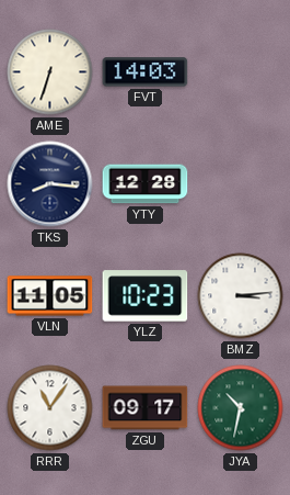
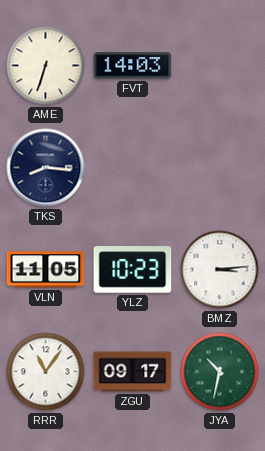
YTY: 12:28 -> none
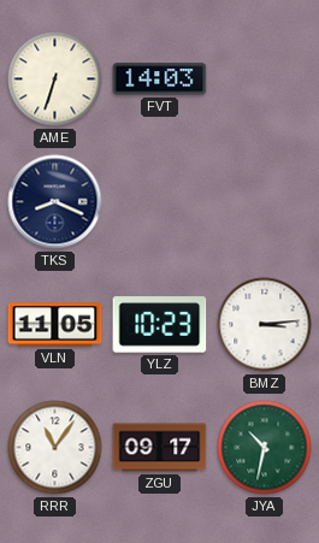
TKS: 8:16 -> 8:19
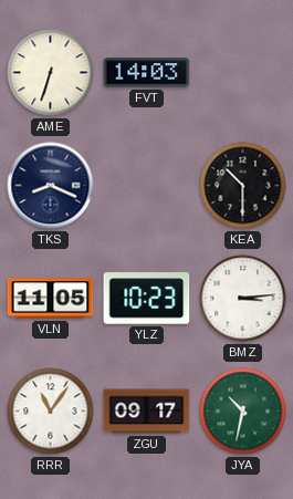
KEA: none -> 10:30
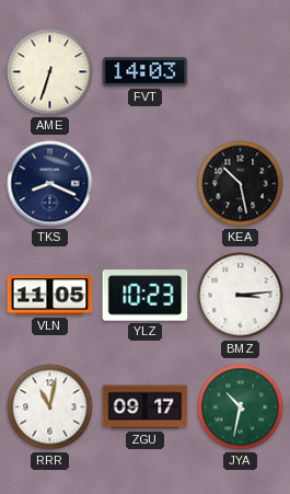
KEA: 10:30 -> 10:28
RRR: 11:06 -> 11:02
